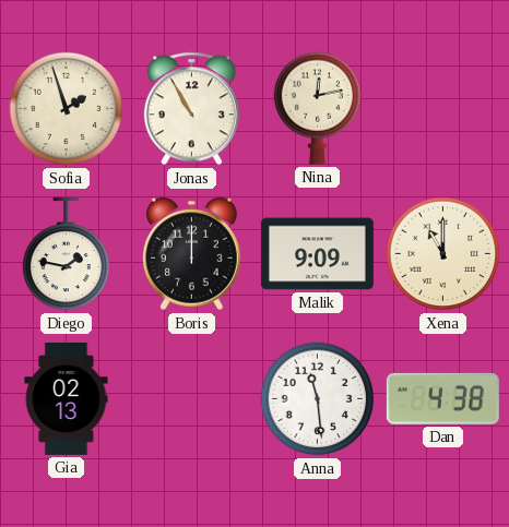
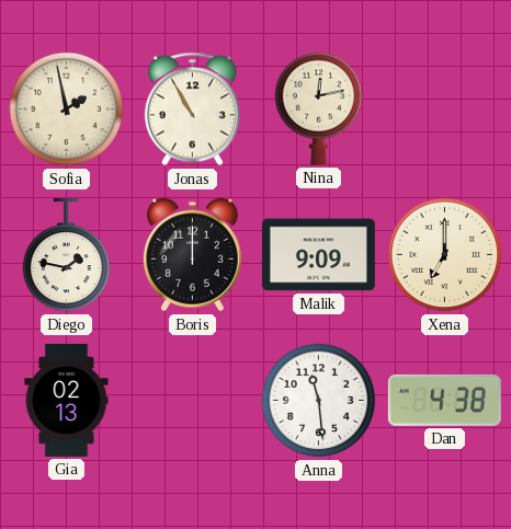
Sofia: 1:57 -> 1:58
Xena: 11:00 -> 7:00
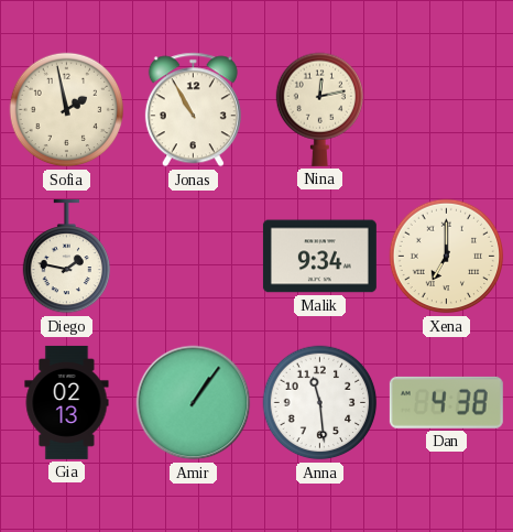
Boris: 12:00 -> none
Malik: 9:09 -> 9:34
Amir: none -> 1:06
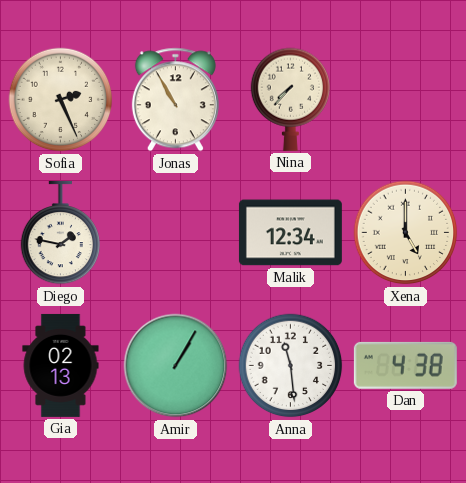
Sofia: 1:58 -> 2:26
Nina: 12:13 -> 7:37
Malik: 9:34 -> 12:34
Xena: 7:00 -> 5:00
Amir: 1:06 -> 1:05
